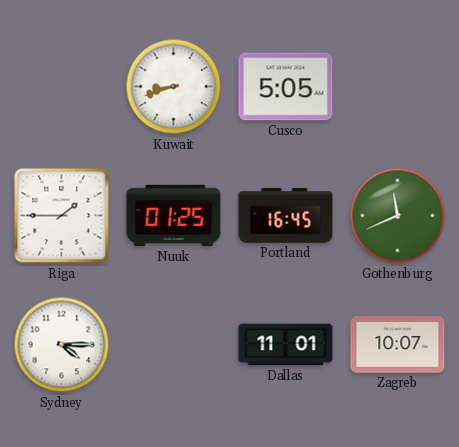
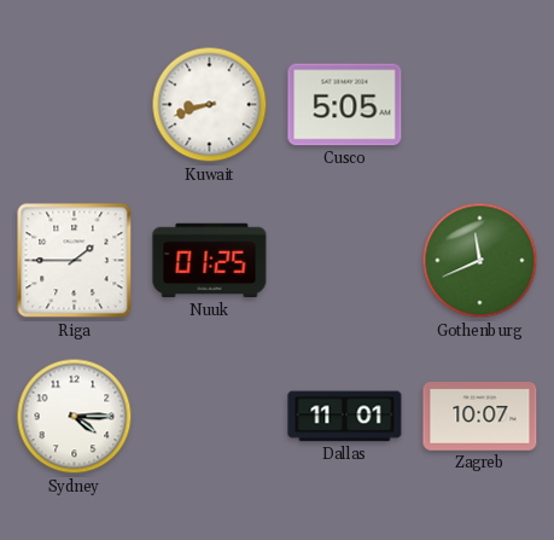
Portland: 16:45 -> none
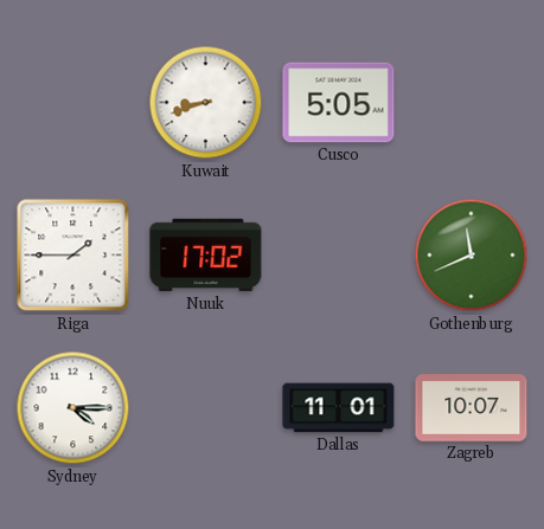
Nuuk: 01:25 -> 17:02
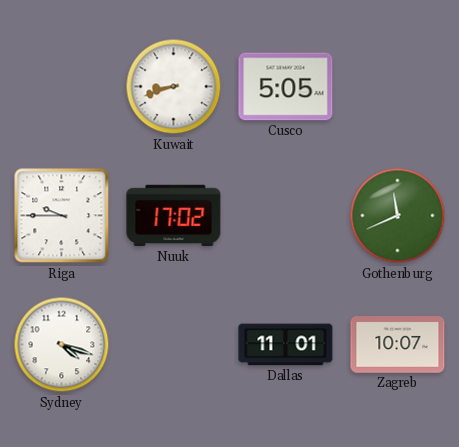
Riga: 1:45 -> 9:45
Sydney: 4:15 -> 4:18
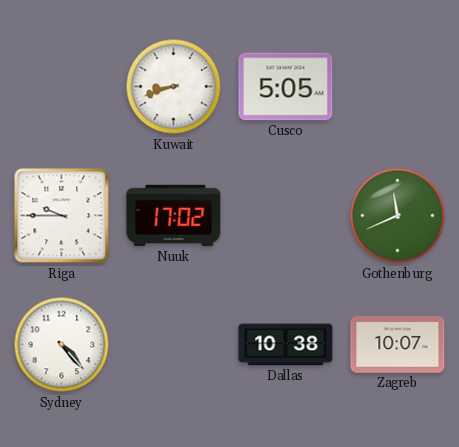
Sydney: 4:18 -> 4:23
Dallas: 11:01 -> 10:38
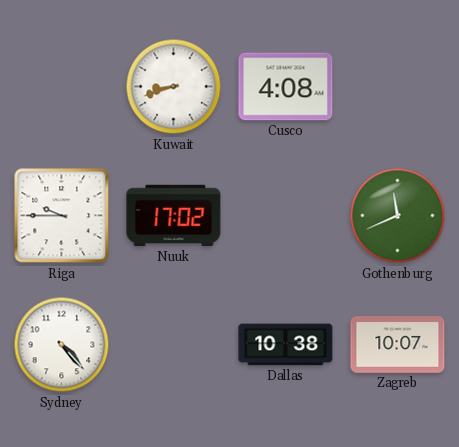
Cusco: 5:05 -> 4:08
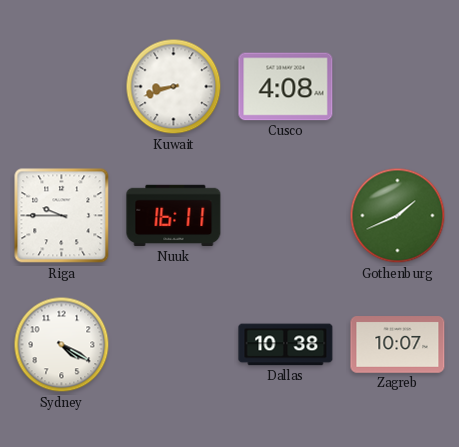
Nuuk: 17:02 -> 16:11
Gothenburg: 11:41 -> 1:41
Sydney: 4:23 -> 4:20
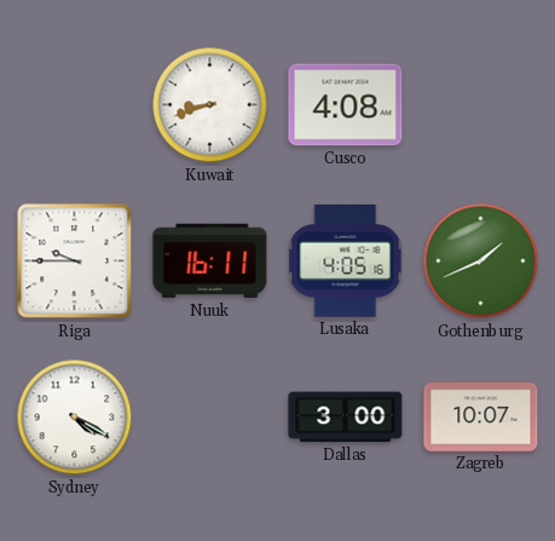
Lusaka: none -> 4:05
Dallas: 10:38 -> 3:00
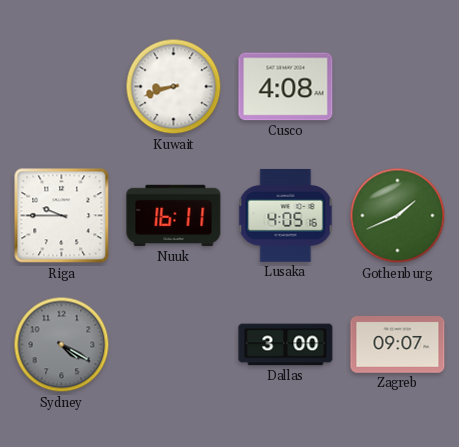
Sydney dial: white -> grey
Zagreb: 10:07 -> 09:07
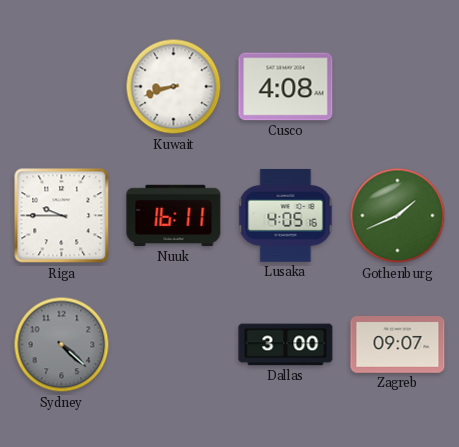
Sydney: 4:20 -> 4:22
